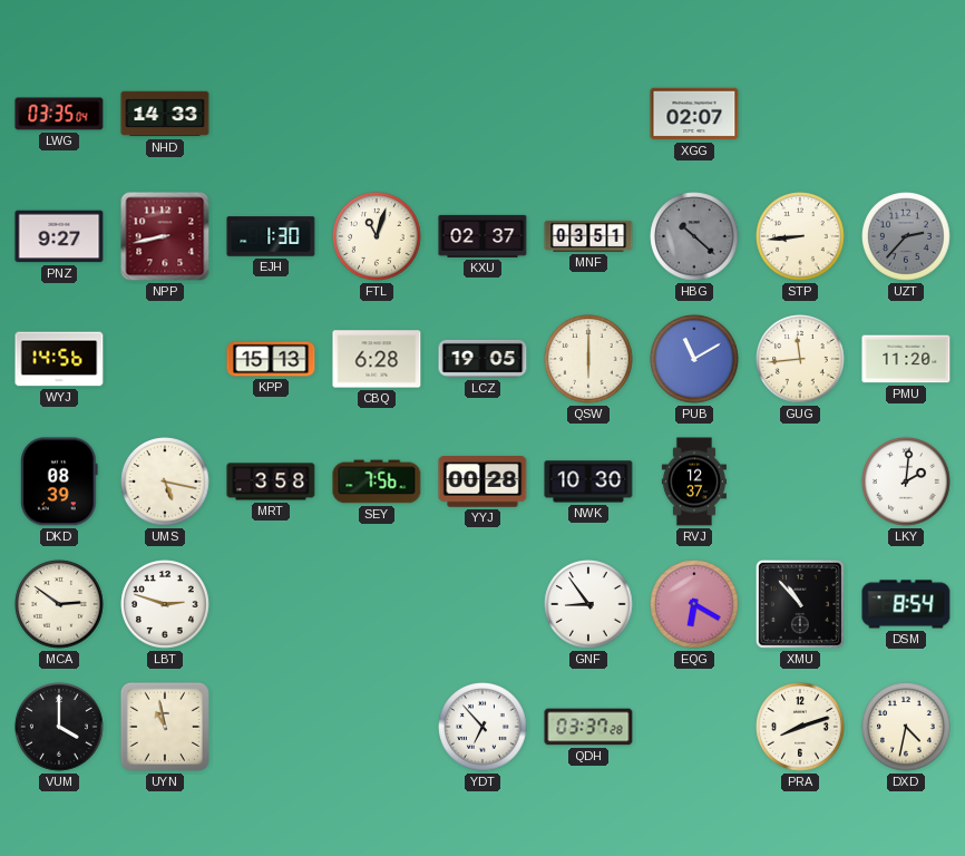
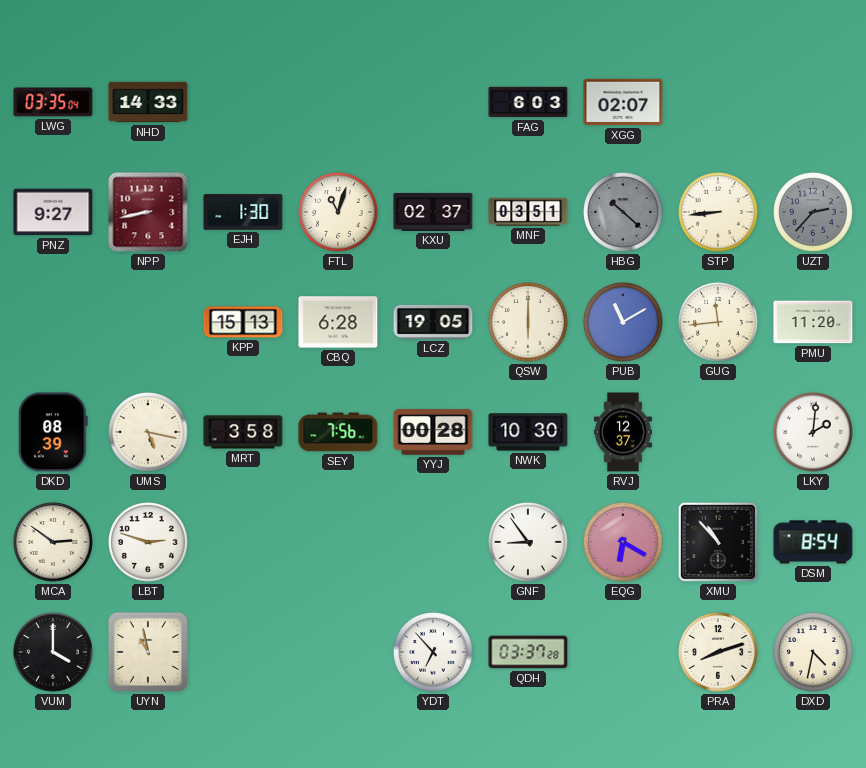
FAG: none -> 6:03
WYJ: 14:56 -> none
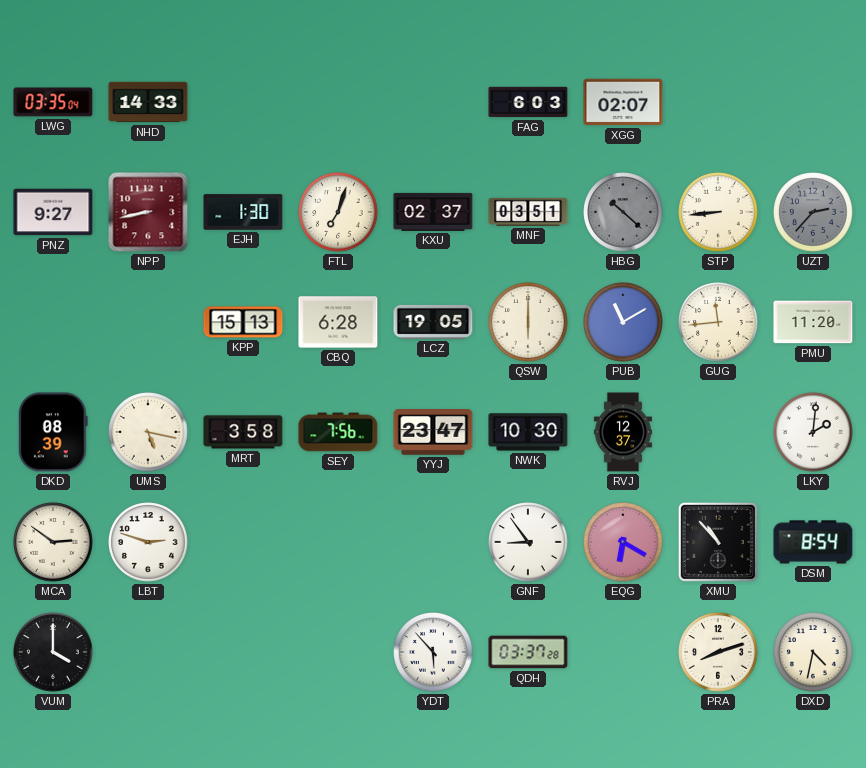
FTL: 11:03 -> 7:03
YYJ: 00:28 -> 23:47
UYN: 10:58 -> none
YDT: 6:53 -> 5:53
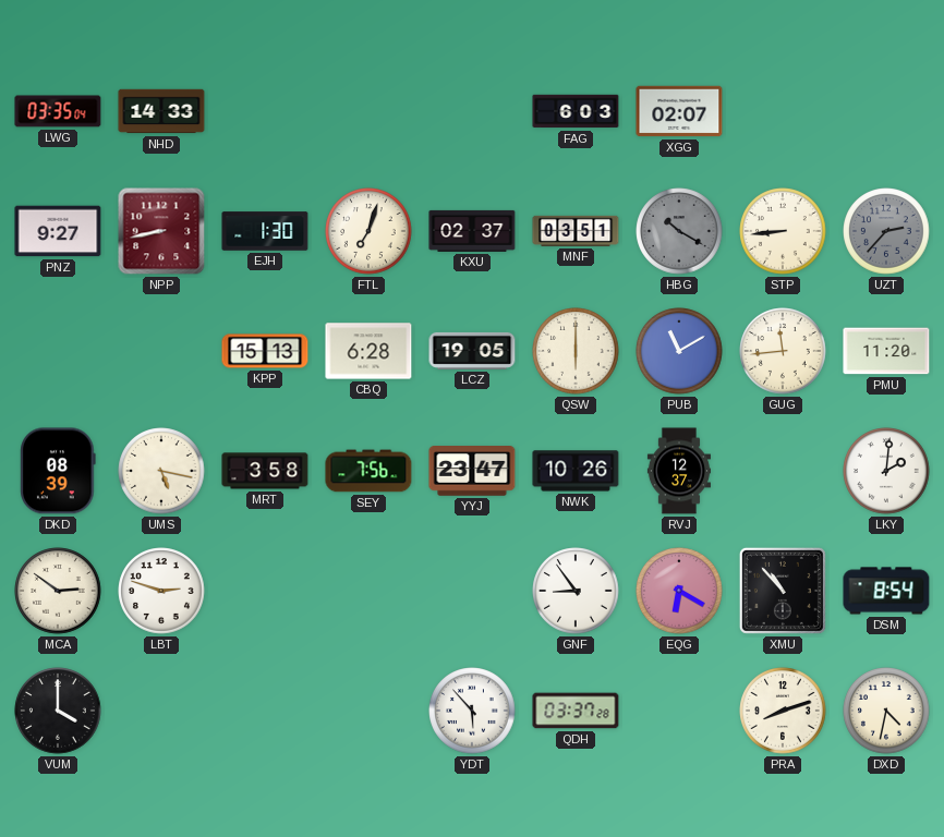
HBG: 10:22 -> 10:20
NWK: 10:30 -> 10:26
